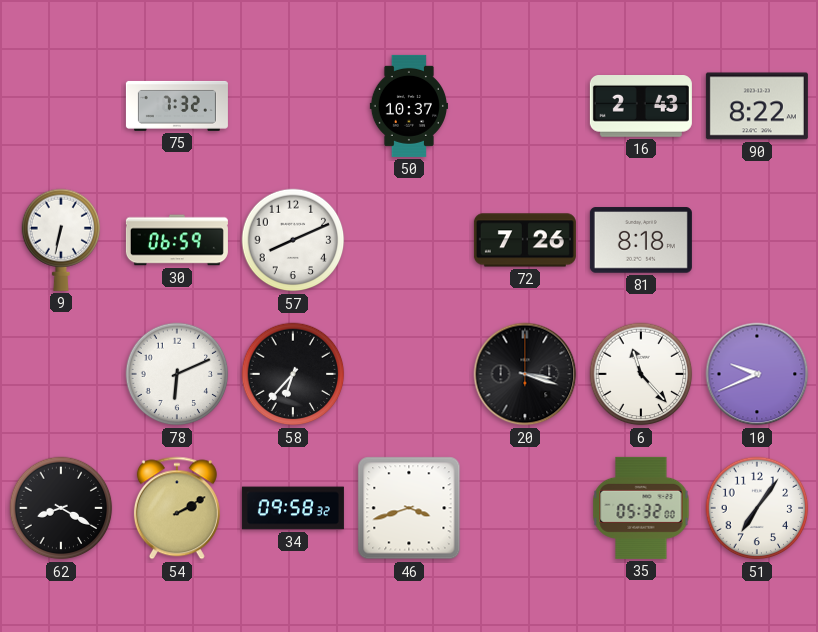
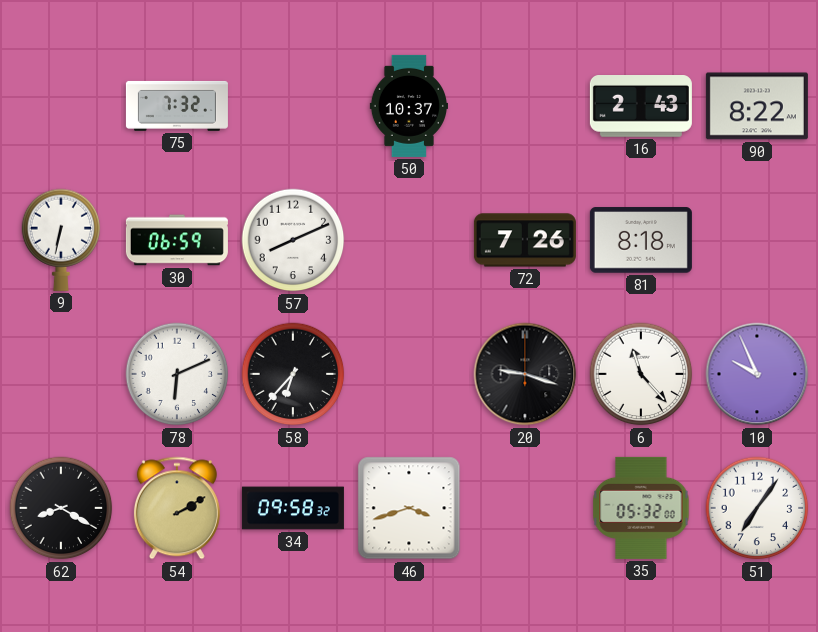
20: 3:18 -> 9:18
10: 9:41 -> 9:56
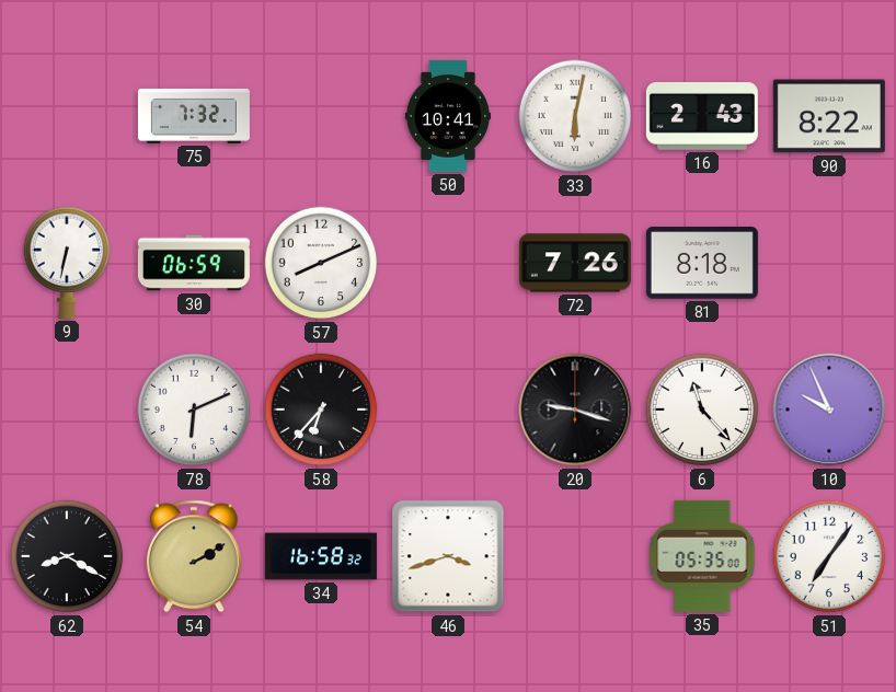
50: 10:37 -> 10:41
33: none -> 6:02
34: 09:58 -> 16:58
35: 05:32 -> 05:35
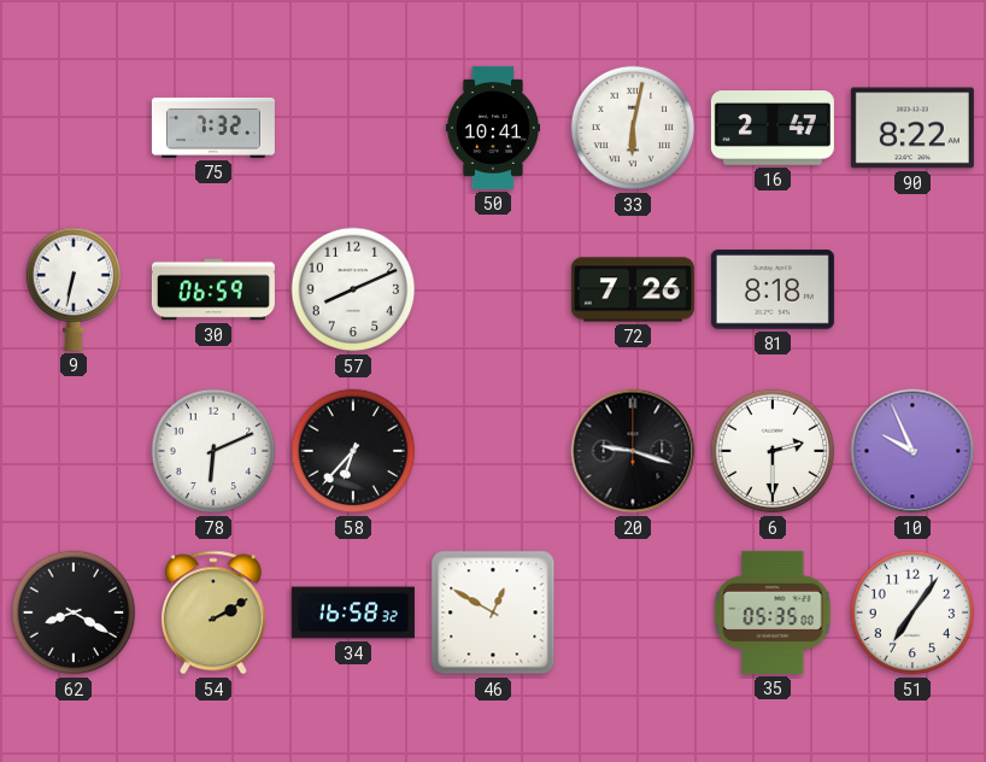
16: 2:43 -> 2:47
6: 11:23 -> 2:30
46: 3:42 -> 12:50
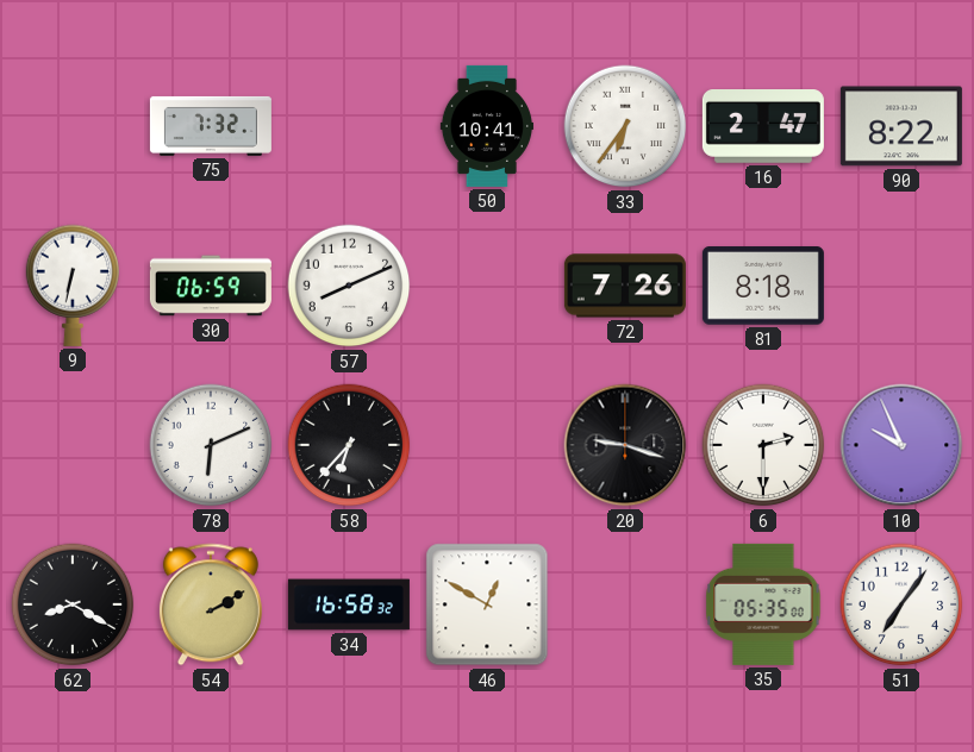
33: 6:02 -> 6:36
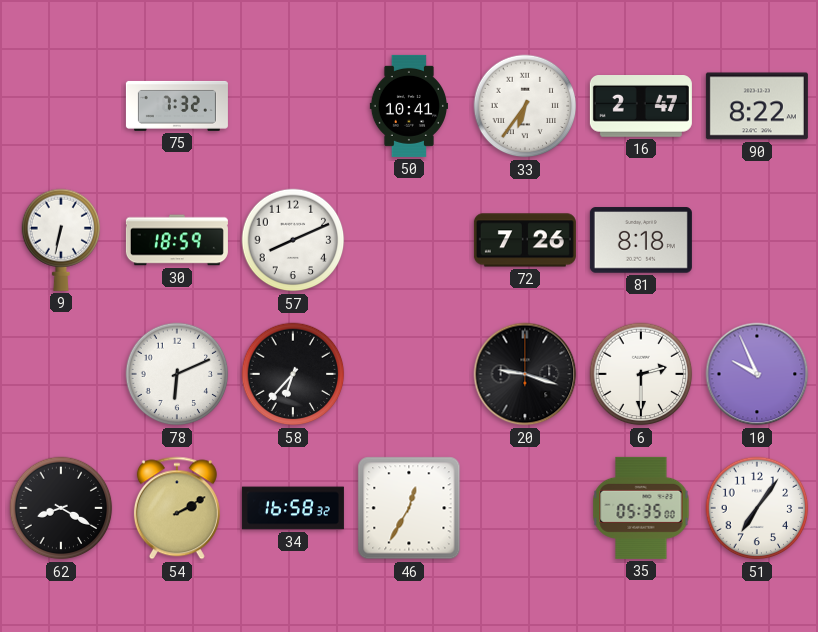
30: 06:59 -> 18:59
46: 12:50 -> 12:35
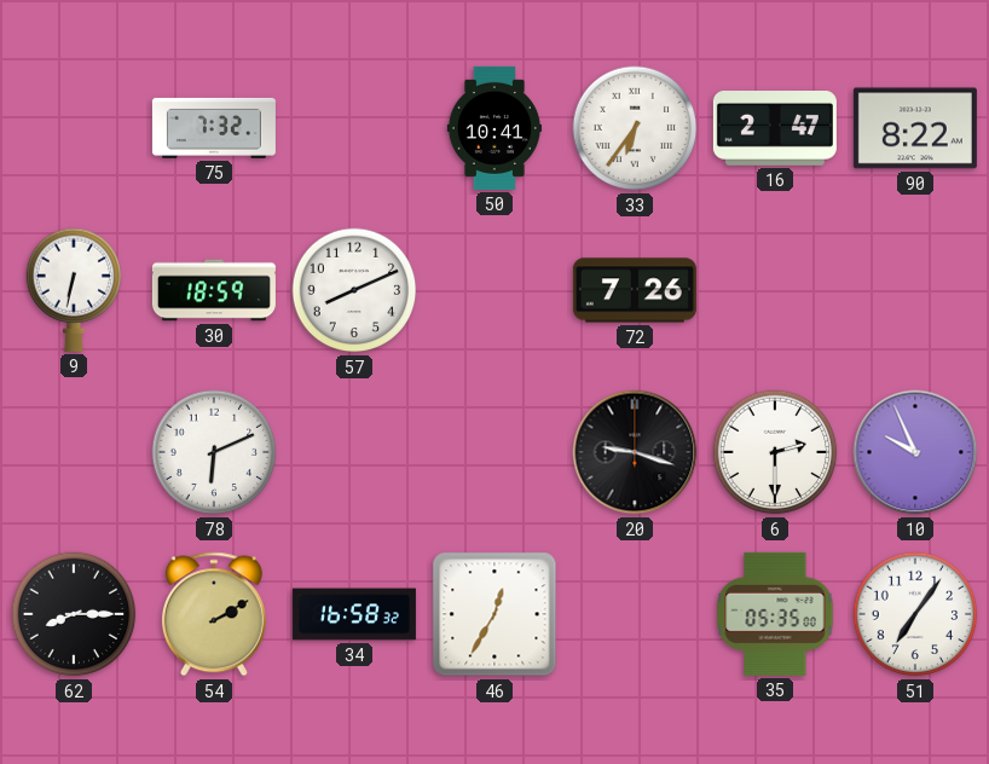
81: 8:18 -> none
58: 6:37 -> none
62: 8:20 -> 8:15
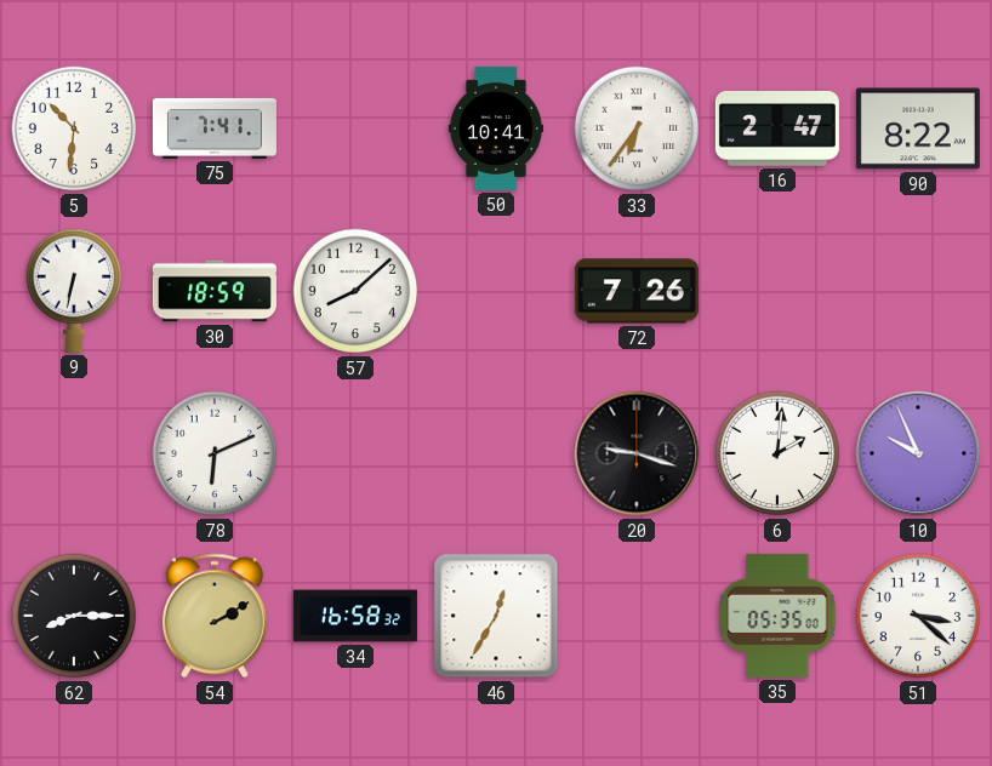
5: none -> 10:31
75: 7:32 -> 7:41
57: 8:11 -> 8:08
6: 2:30 -> 2:01
51: 7:06 -> 3:22
